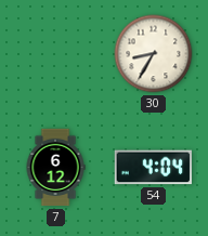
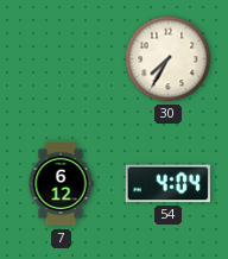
30: 8:35 -> 7:35
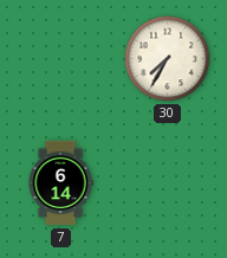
7: 6:12 -> 6:14
54: 4:04 -> none
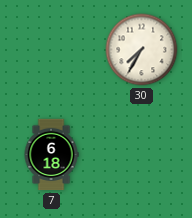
7: 6:14 -> 6:18
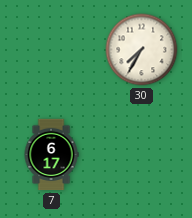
7: 6:18 -> 6:17
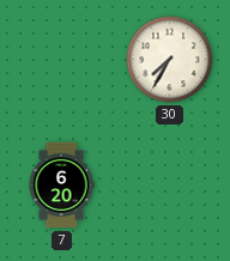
7: 6:17 -> 6:20
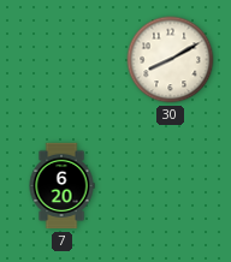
30: 7:35 -> 8:10
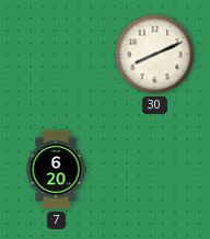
30: 8:10 -> 8:11
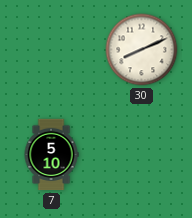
7: 6:20 -> 5:10
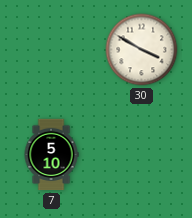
30: 8:11 -> 3:50
